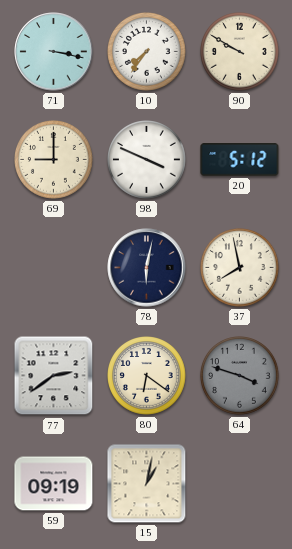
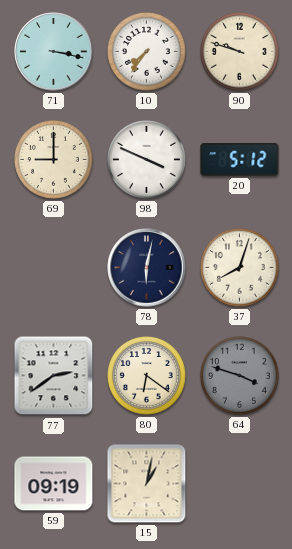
90: 9:50 -> 9:48
37: 7:58 -> 8:03
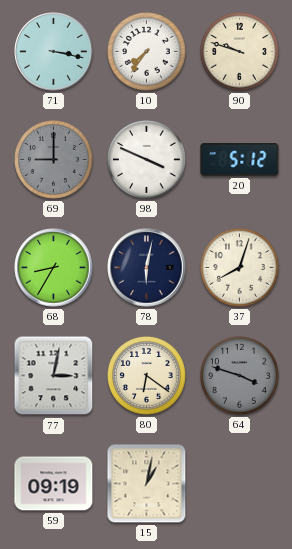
69 dial: cream -> grey
68: none -> 8:35
77: 2:39 -> 3:02
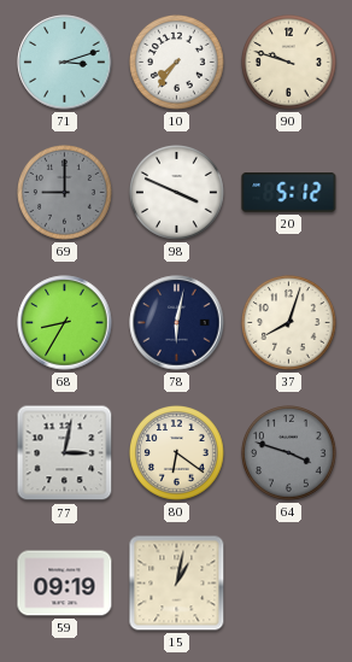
71: 3:17 -> 3:12
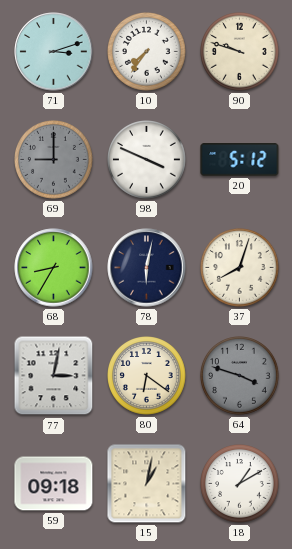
59: 09:19 -> 09:18
18: none -> 1:10
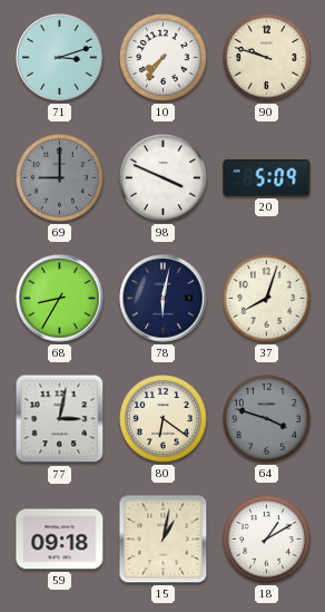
20: 5:12 -> 5:09
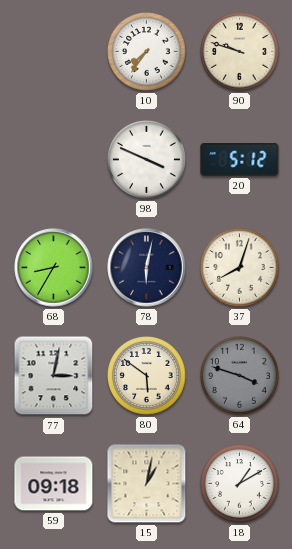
71: 3:12 -> none
69: 9:00 -> none
20: 5:09 -> 5:12
80: 6:21 -> 5:51
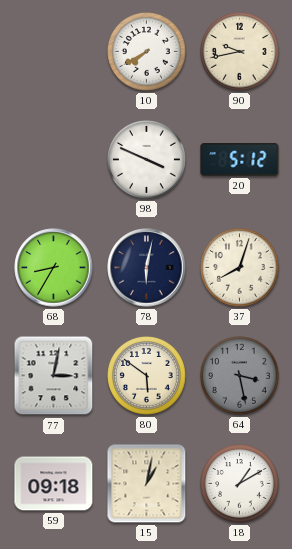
10: 7:36 -> 7:40
90: 9:48 -> 9:43
64: 3:48 -> 3:28
